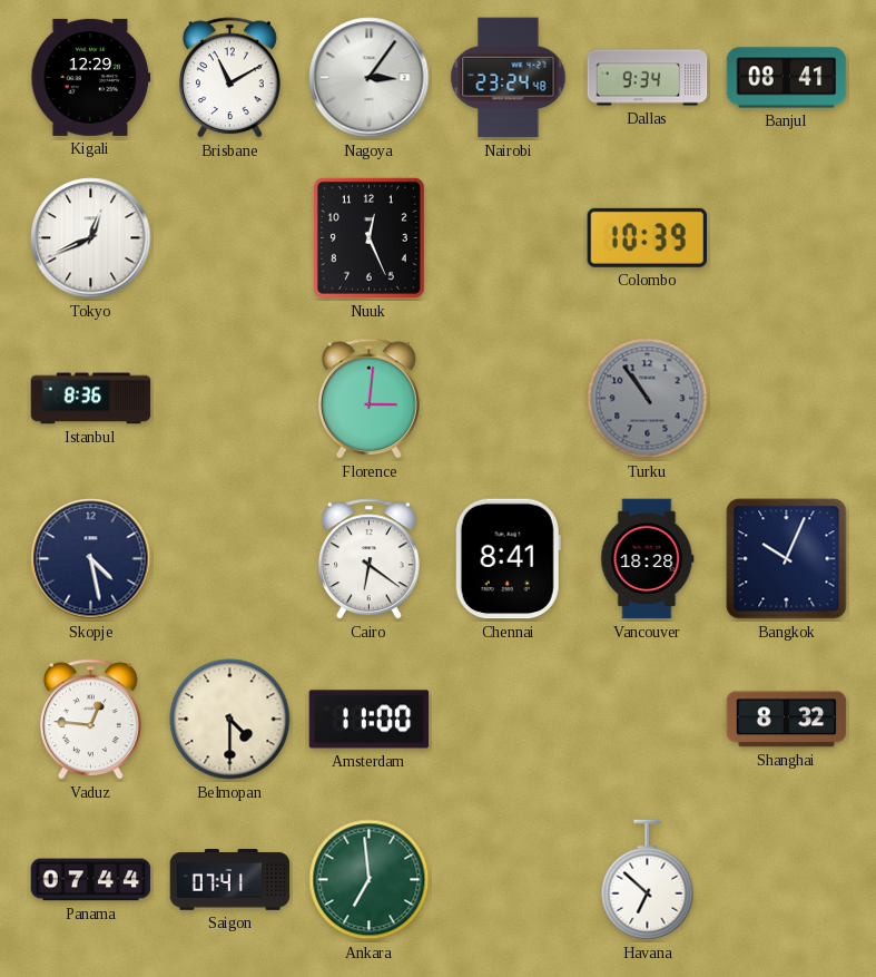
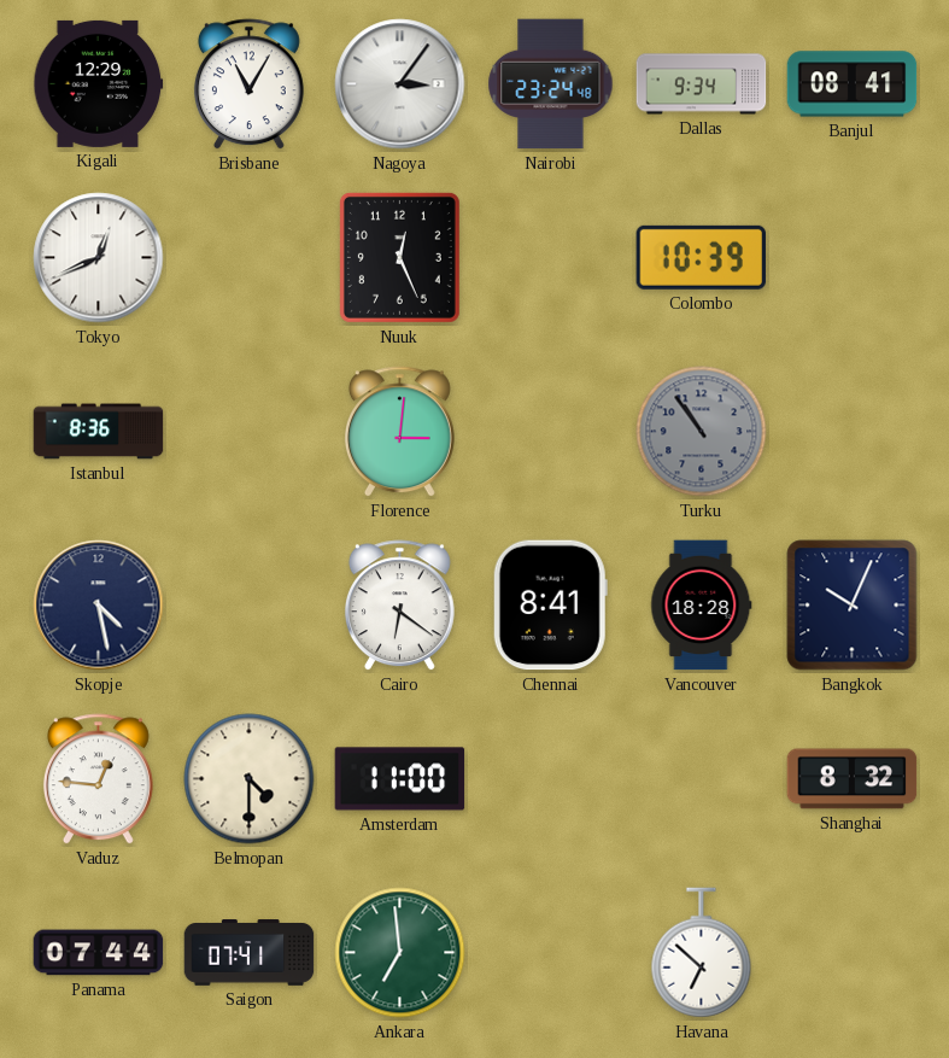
Brisbane: 11:10 -> 11:05
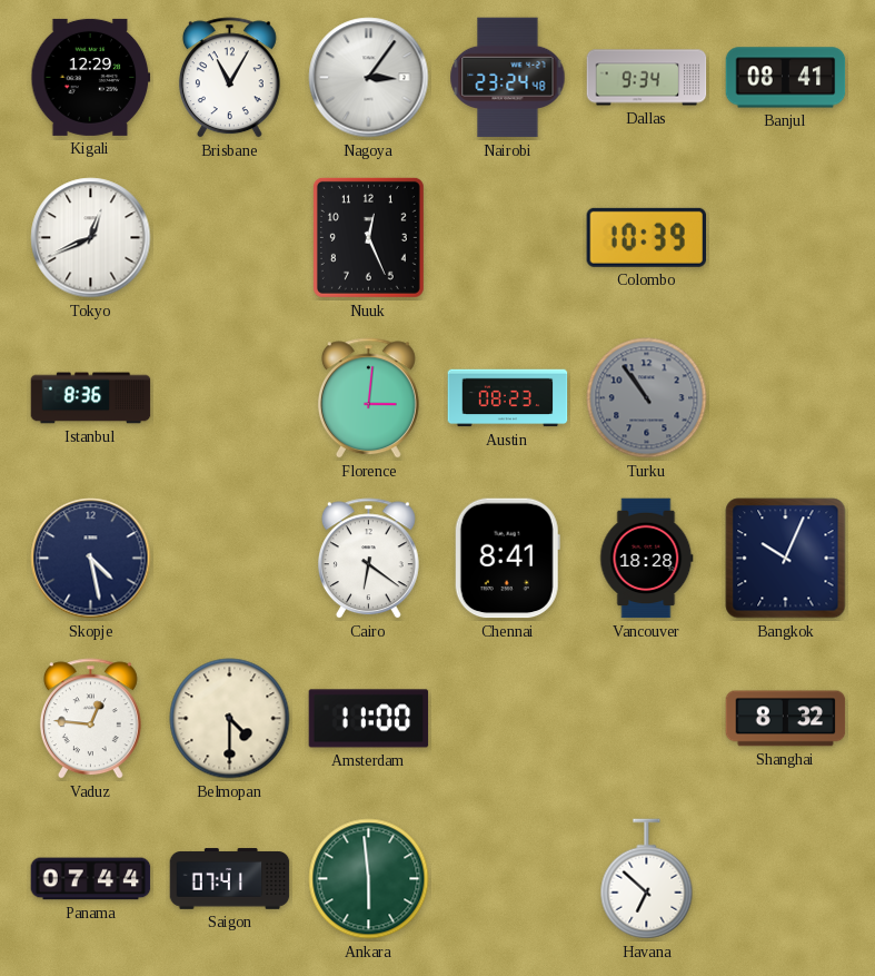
Austin: none -> 08:23
Ankara: 6:59 -> 5:59
